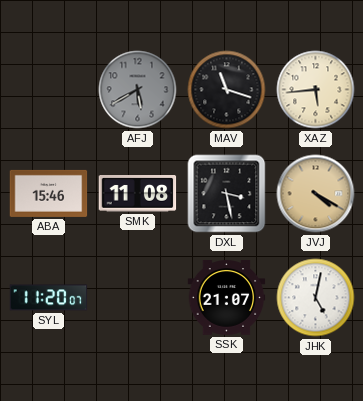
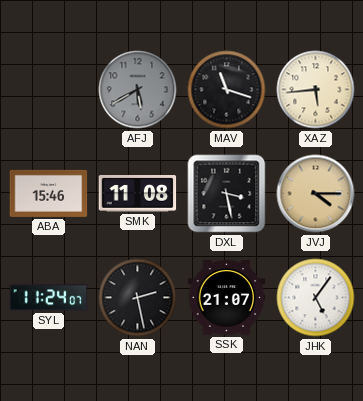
JVJ: 4:20 -> 4:15
SYL: 11:20 -> 11:24
NAN: none -> 2:28
JHK: 5:02 -> 5:06
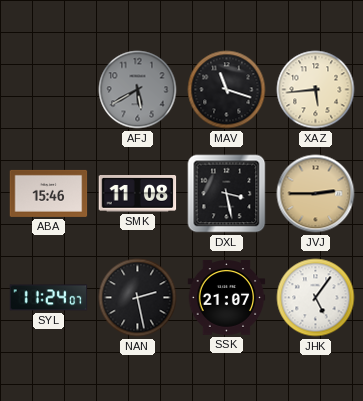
JVJ: 4:15 -> 2:45
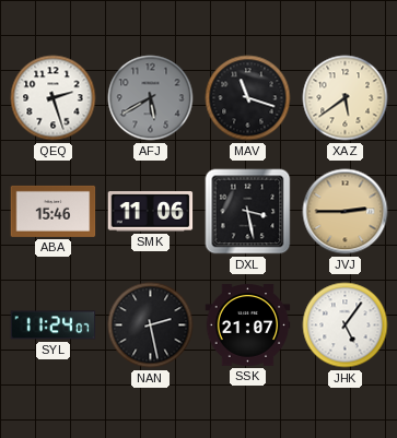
QEQ: none -> 2:27
XAZ: 5:44 -> 5:39
SMK: 11:08 -> 11:06
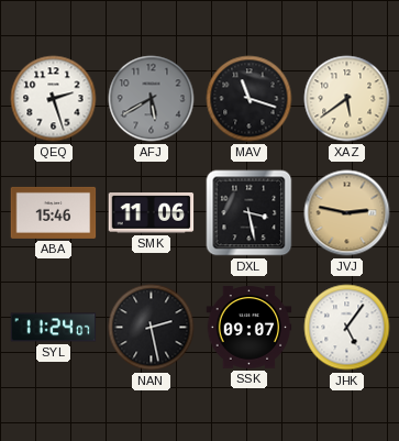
JVJ: 2:45 -> 2:47
SSK: 21:07 -> 09:07
